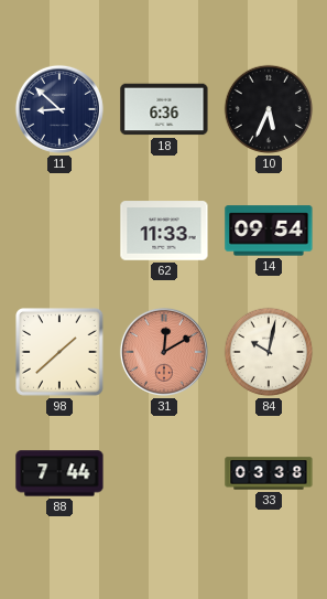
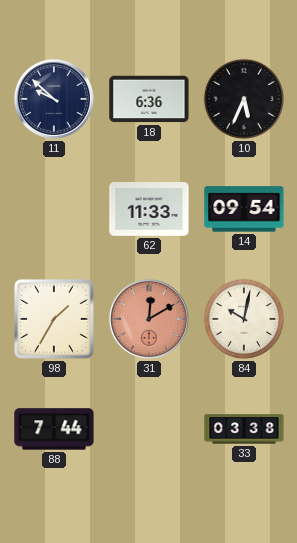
11: 8:52 -> 9:52
98: 1:38 -> 1:35
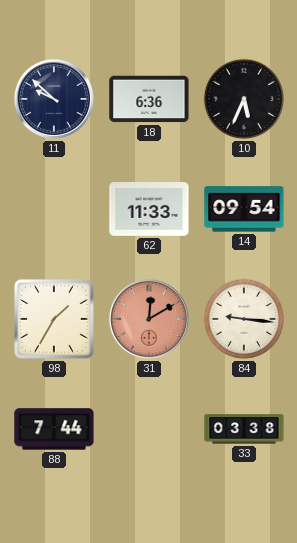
84: 10:02 -> 9:16
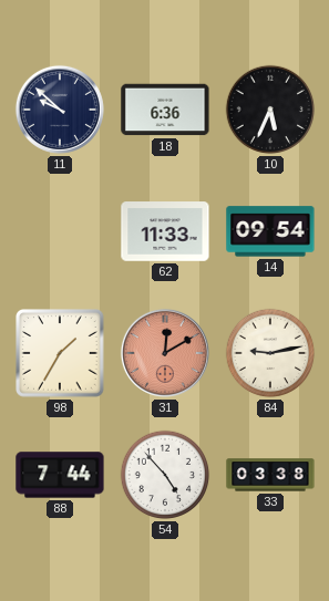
84: 9:16 -> 9:13
54: none -> 4:53
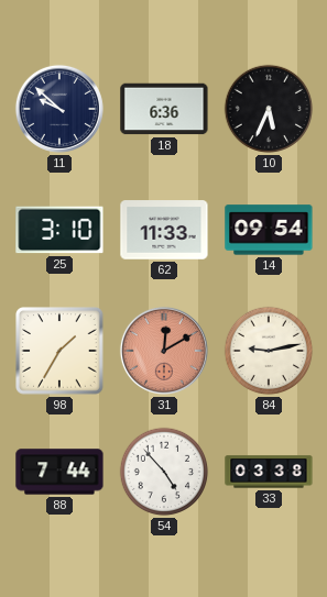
25: none -> 3:10
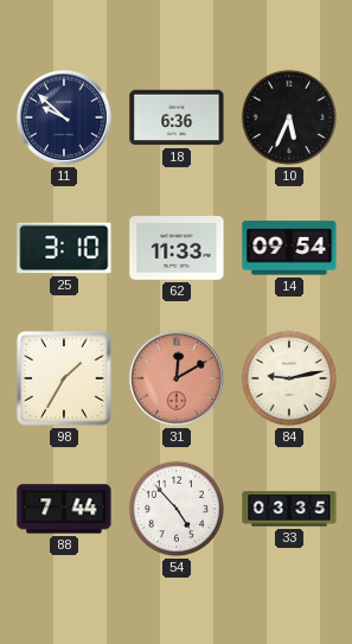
33: 03:38 -> 03:35
